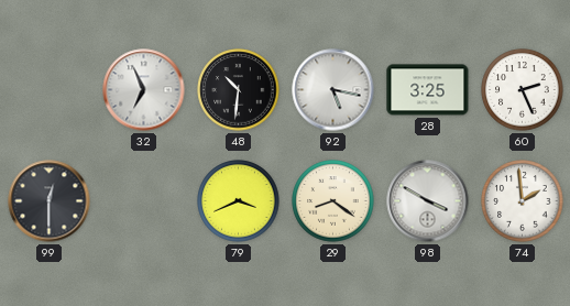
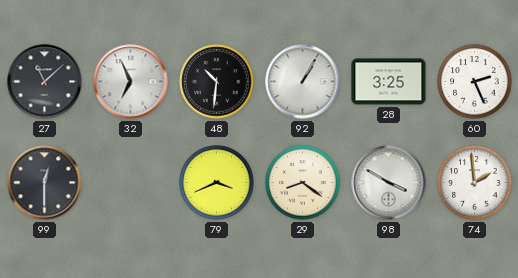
27: none -> 11:08
92: 5:17 -> 1:05
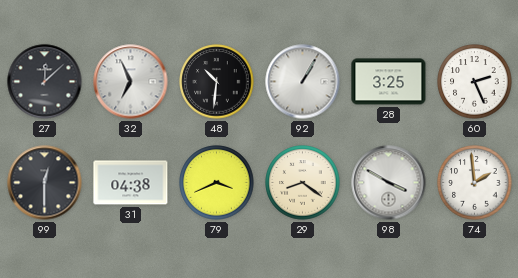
27: 11:08 -> 12:08
31: none -> 04:38
